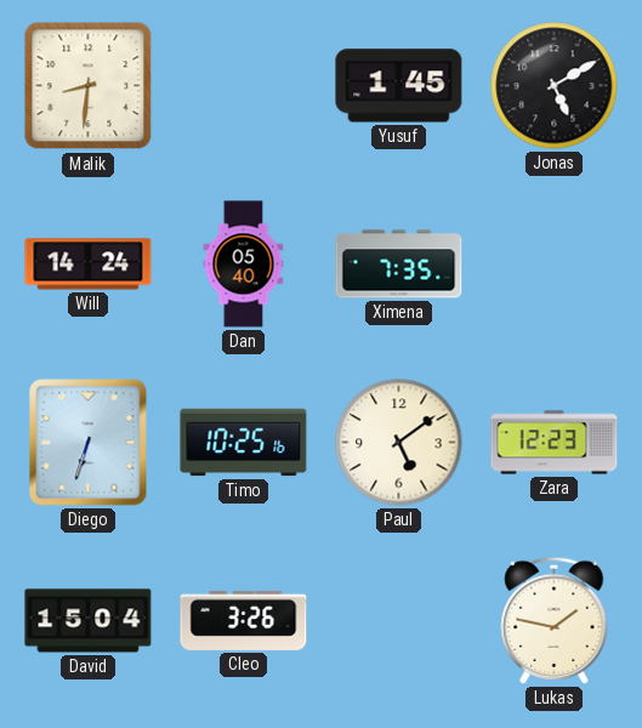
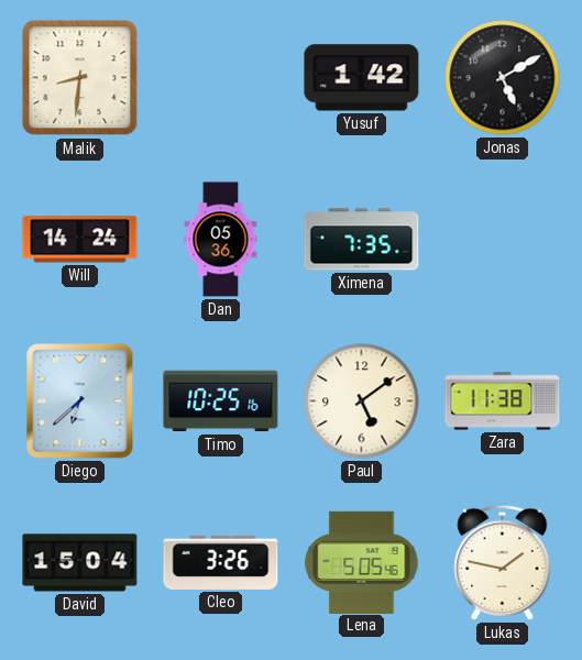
Yusuf: 1:45 -> 1:42
Dan: 05:40 -> 05:36
Diego: 6:33 -> 6:38
Zara: 12:23 -> 11:38
Lena: none -> 5:05
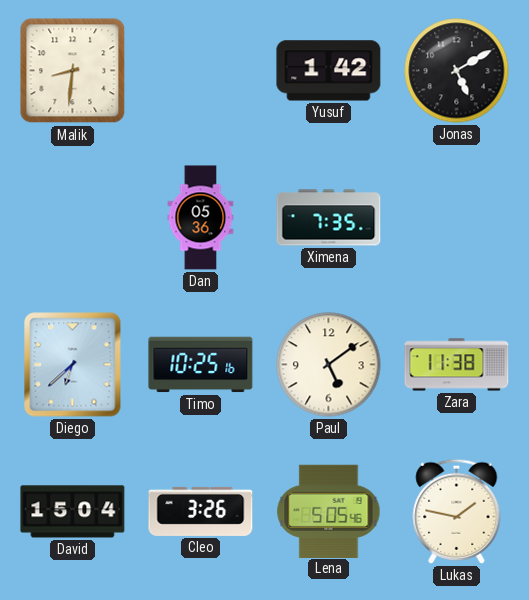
Will: 14:24 -> none
